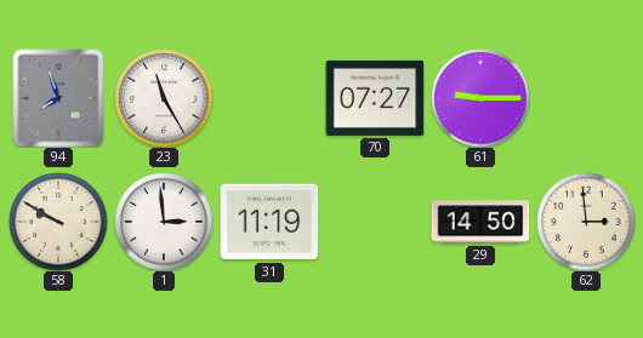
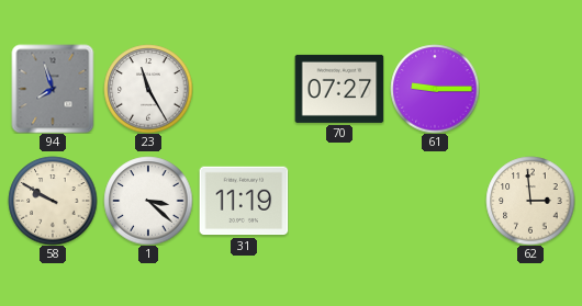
1: 2:59 -> 3:22
29: 14:50 -> none
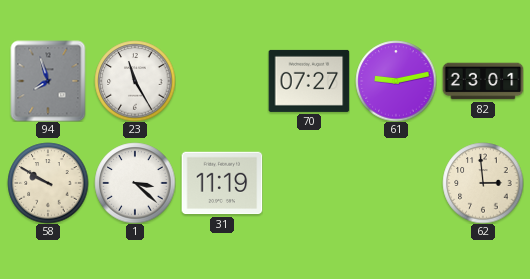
61: 9:15 -> 9:13
82: none -> 23:01
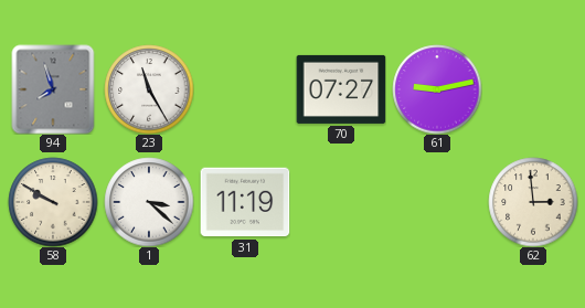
82: 23:01 -> none
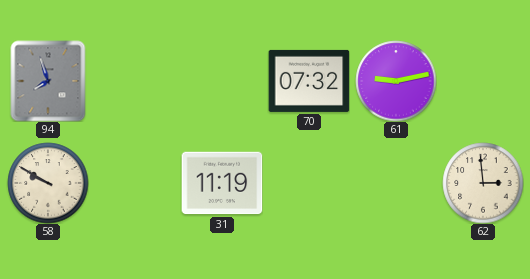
23: 11:25 -> none
70: 07:27 -> 07:32
1: 3:22 -> none
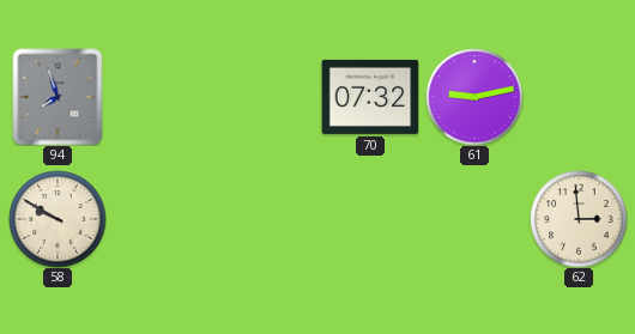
31: 11:19 -> none
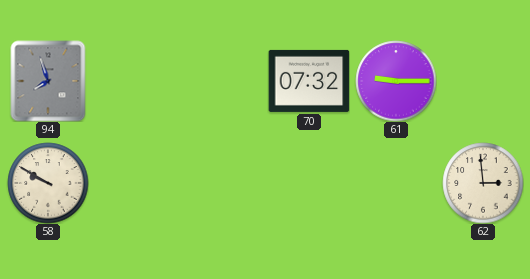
61: 9:13 -> 9:15
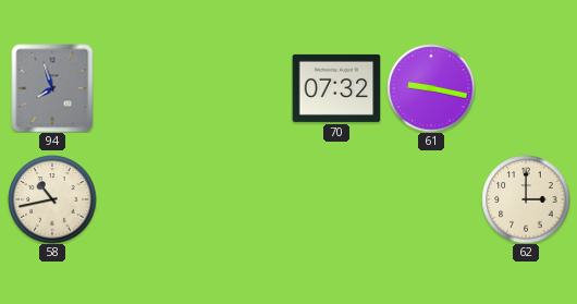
61: 9:15 -> 9:17
58: 9:50 -> 10:43
62: 2:59 -> 3:00
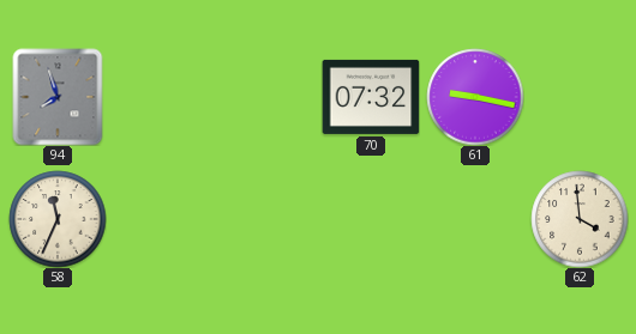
58: 10:43 -> 11:34
62: 3:00 -> 3:59
